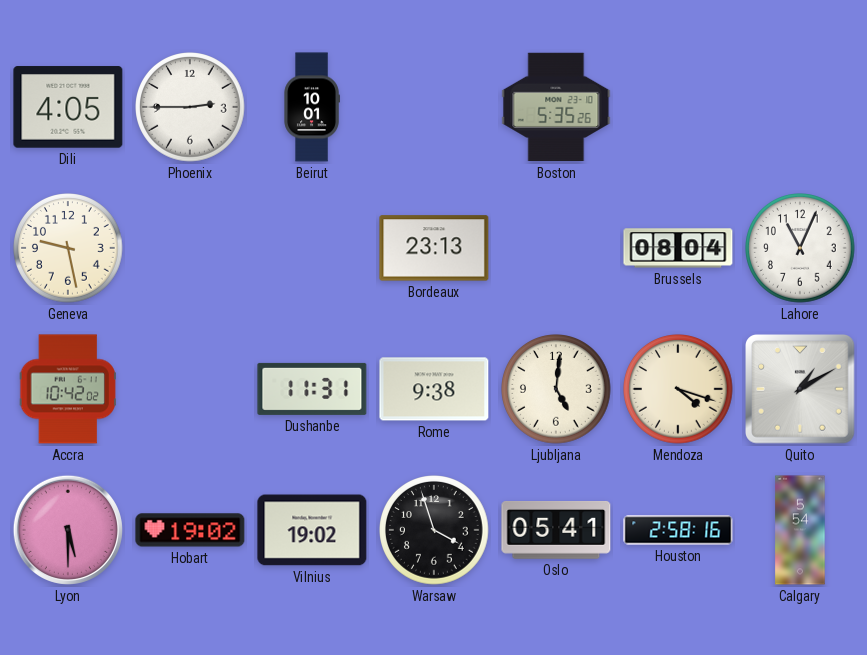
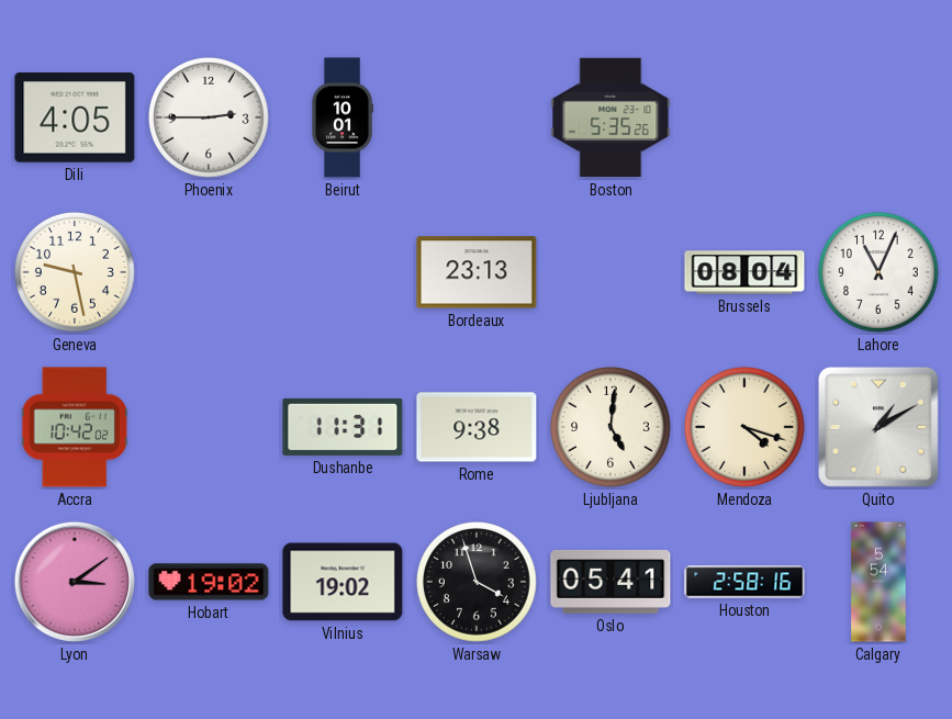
Lyon: 5:30 -> 3:09
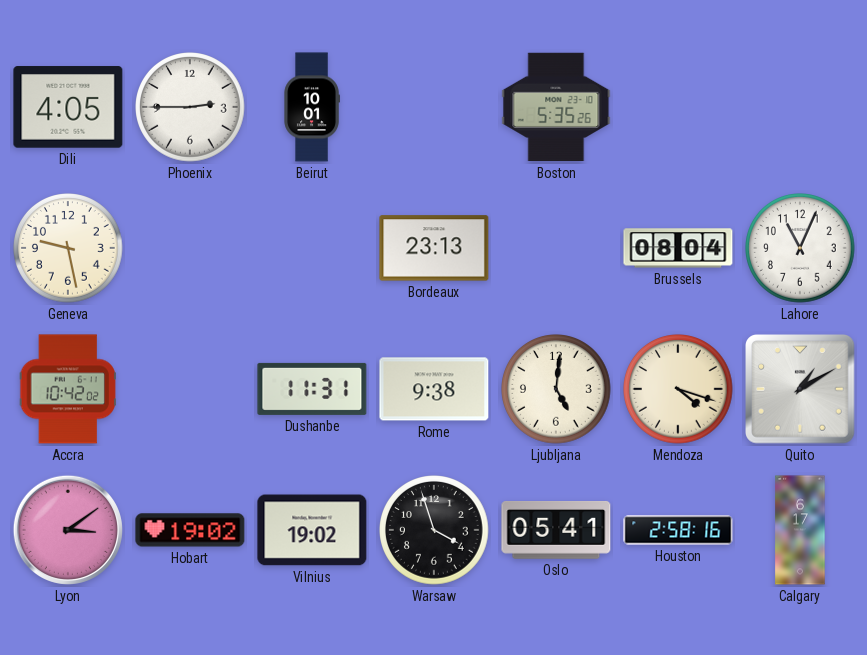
Calgary: 5:54 -> 6:17
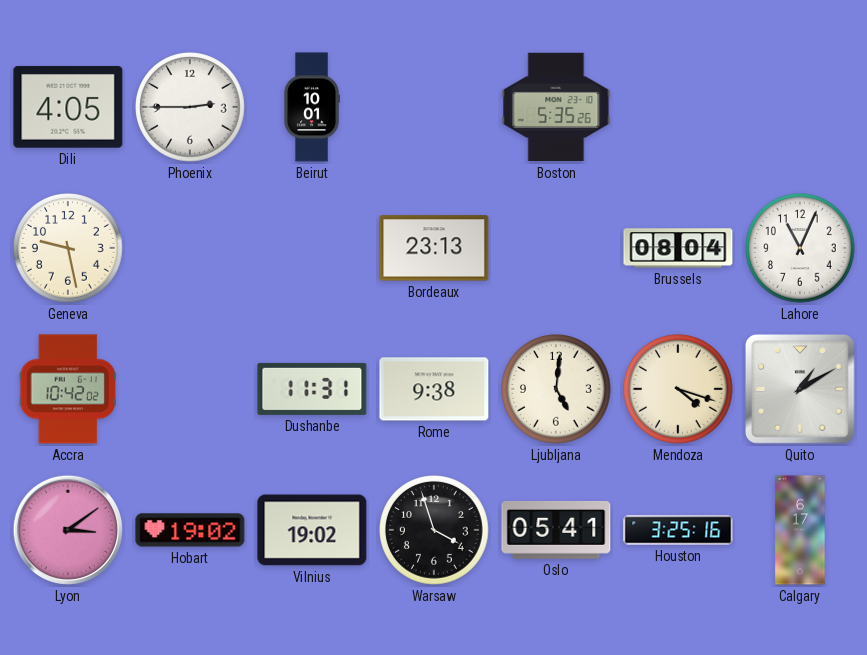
Houston: 2:58 -> 3:25
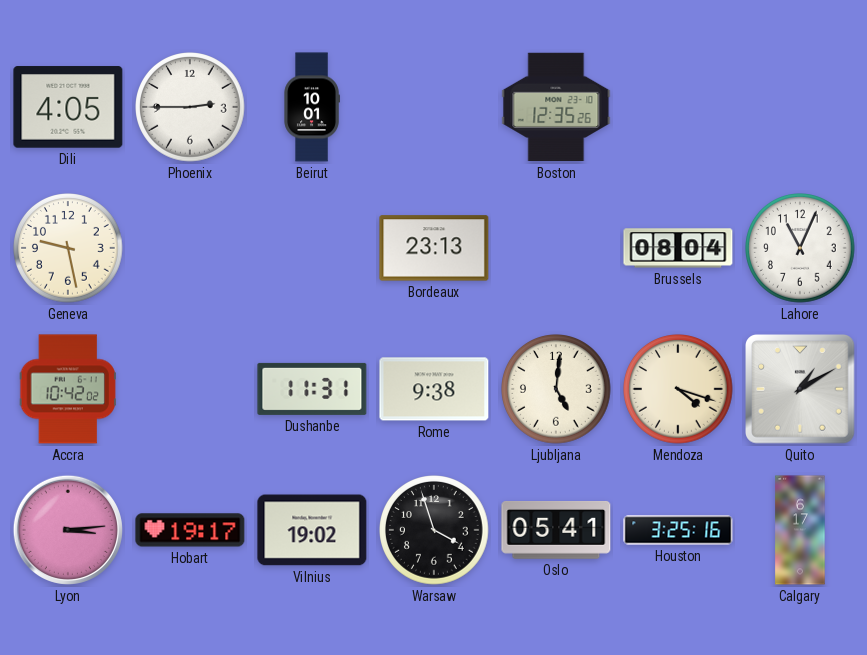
Boston: 5:35 -> 12:35
Lyon: 3:09 -> 3:14
Hobart: 19:02 -> 19:17
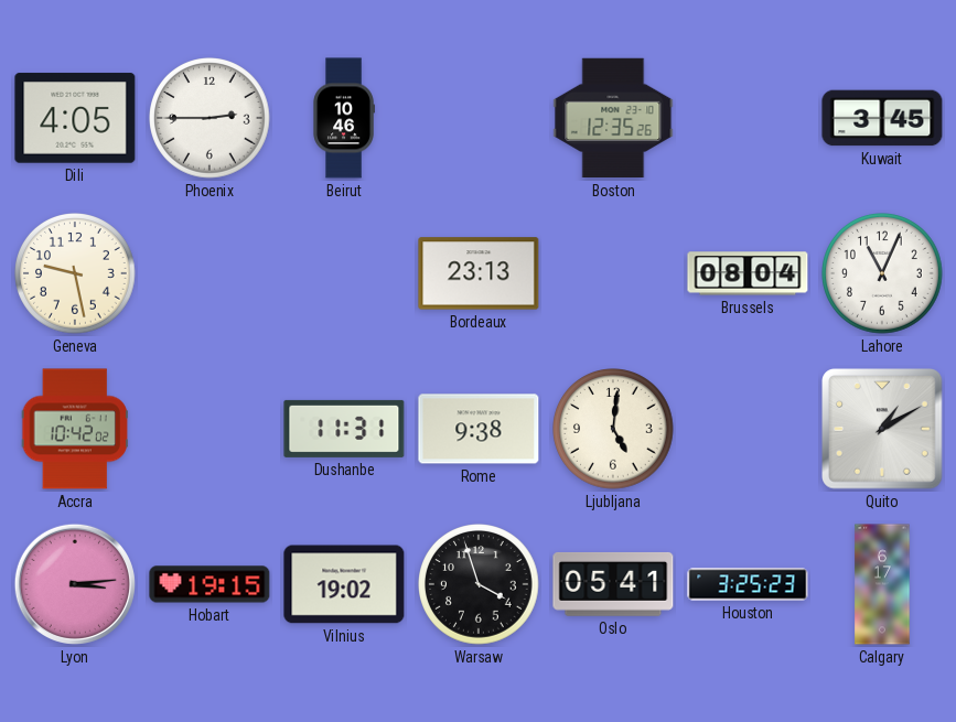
Beirut: 10:01 -> 10:46
Kuwait: none -> 3:45
Mendoza: 4:18 -> none
Hobart: 19:17 -> 19:15
Houston: 3:25:16 -> 3:25:23
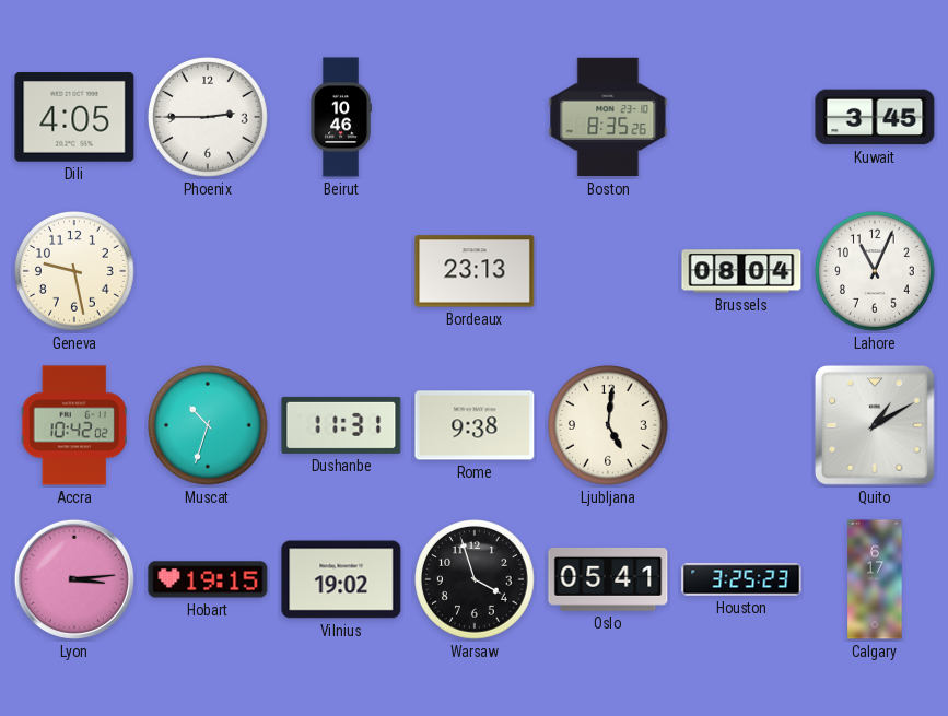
Boston: 12:35 -> 8:35
Muscat: none -> 10:33
